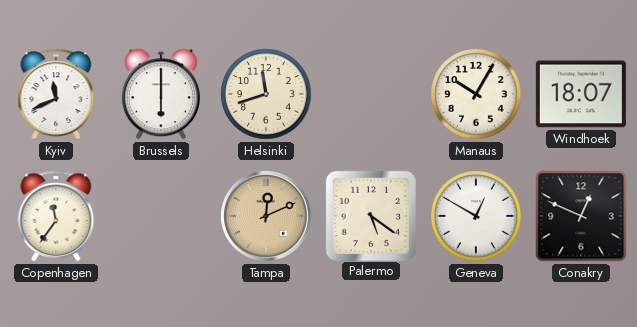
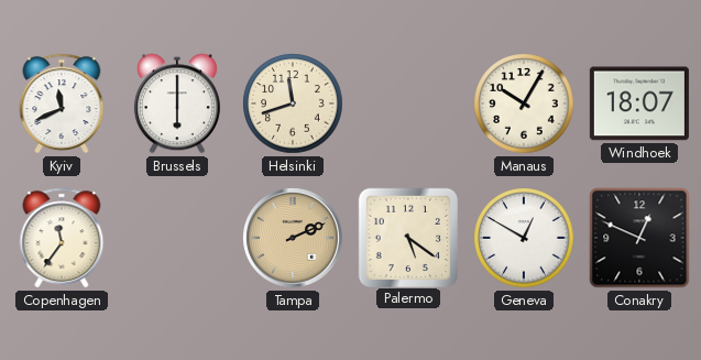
Tampa: 12:11 -> 2:11
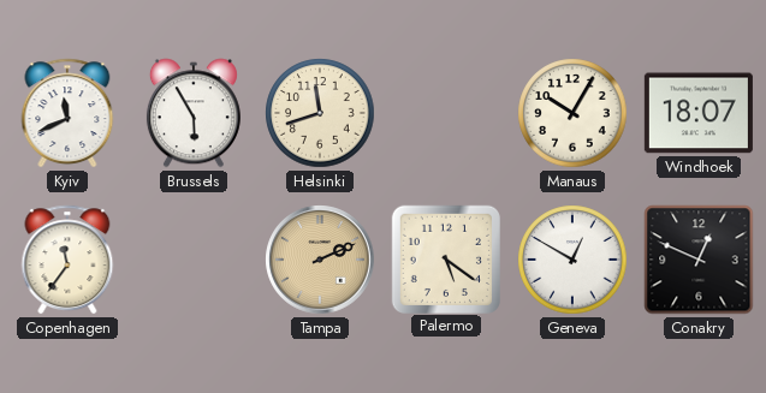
Brussels: 6:00 -> 5:55
